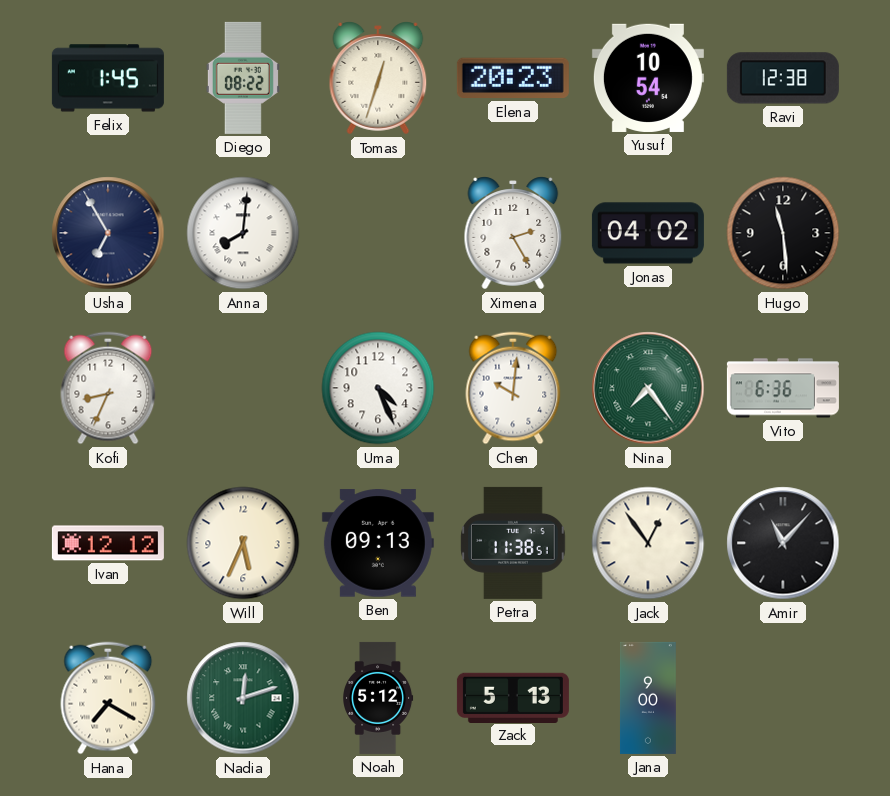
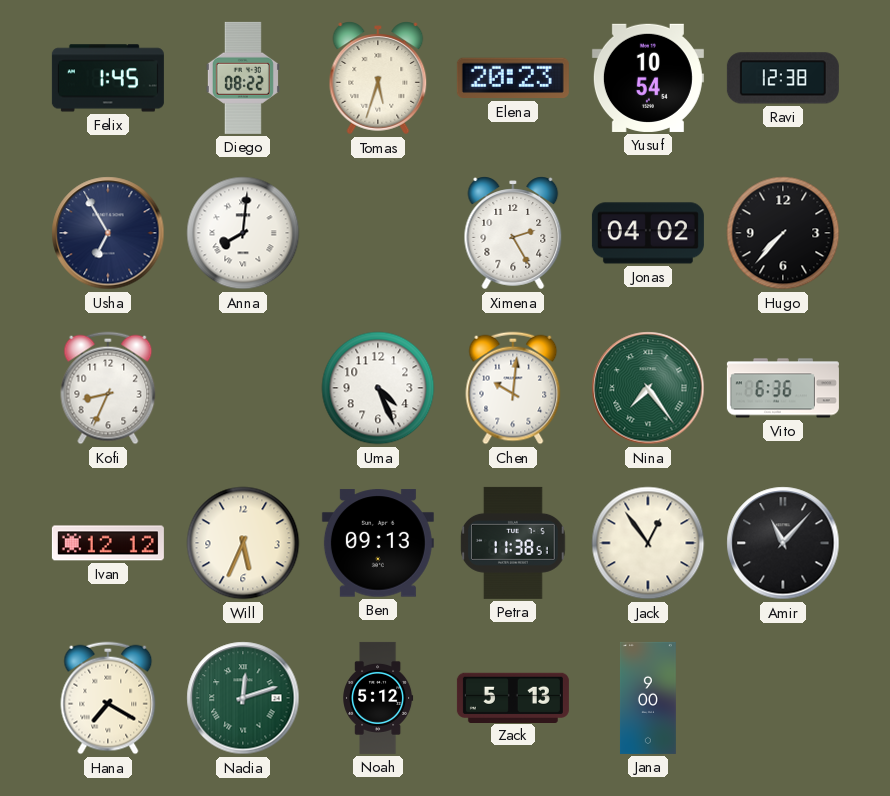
Tomas: 12:33 -> 5:33
Hugo: 11:29 -> 7:37
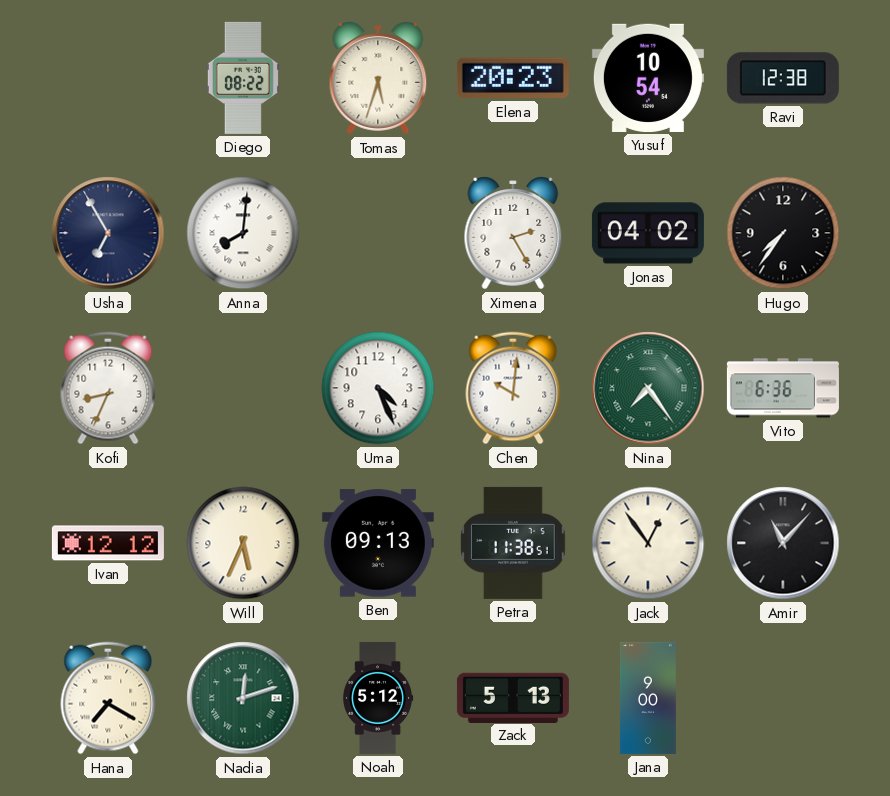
Felix: 1:45 -> none
Hugo: 7:37 -> 7:36
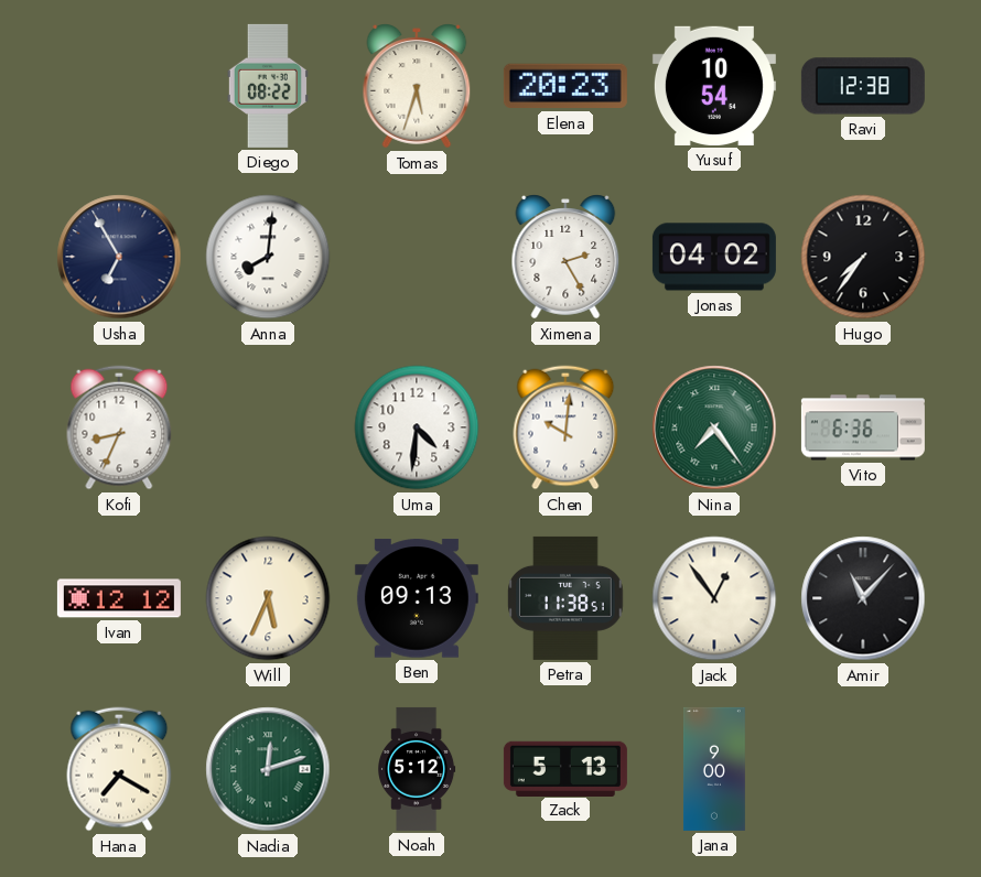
Uma: 4:26 -> 4:31
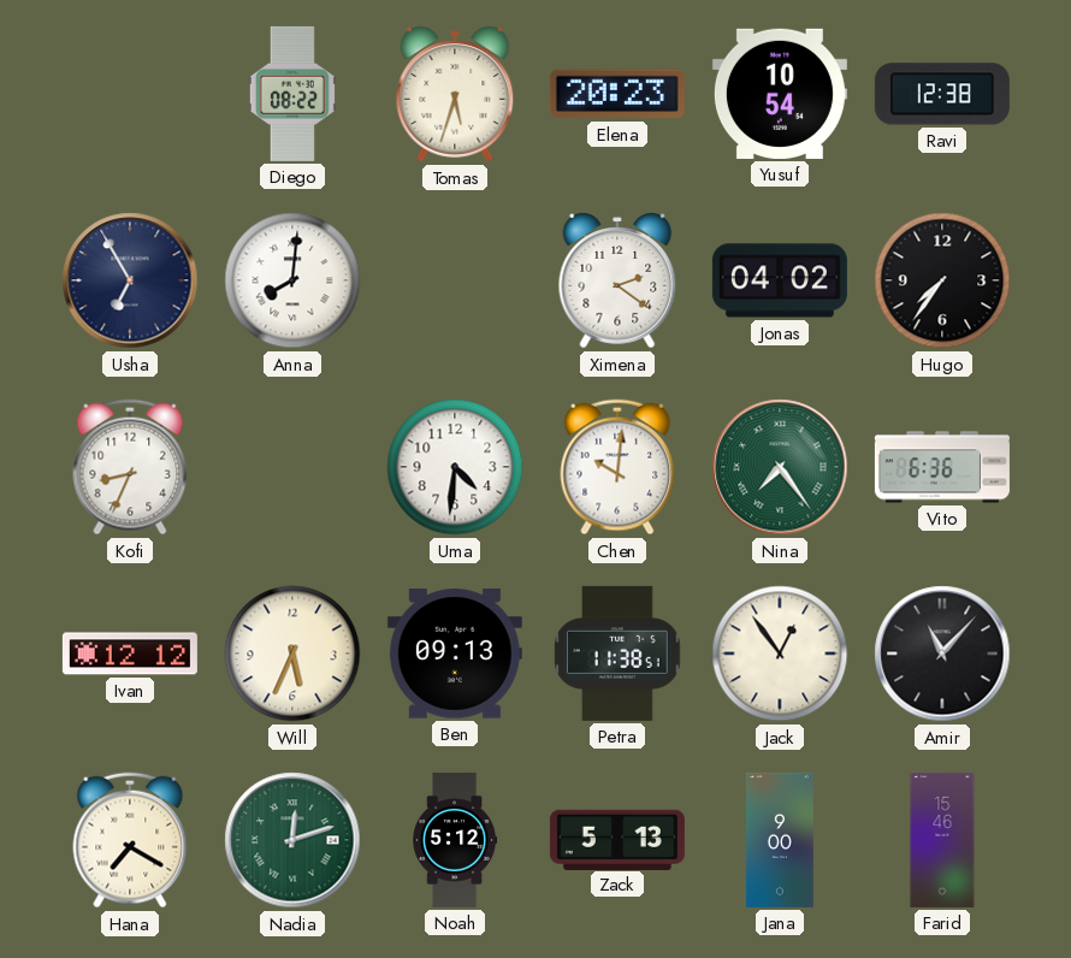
Ximena: 2:25 -> 2:21
Farid: none -> 15:46
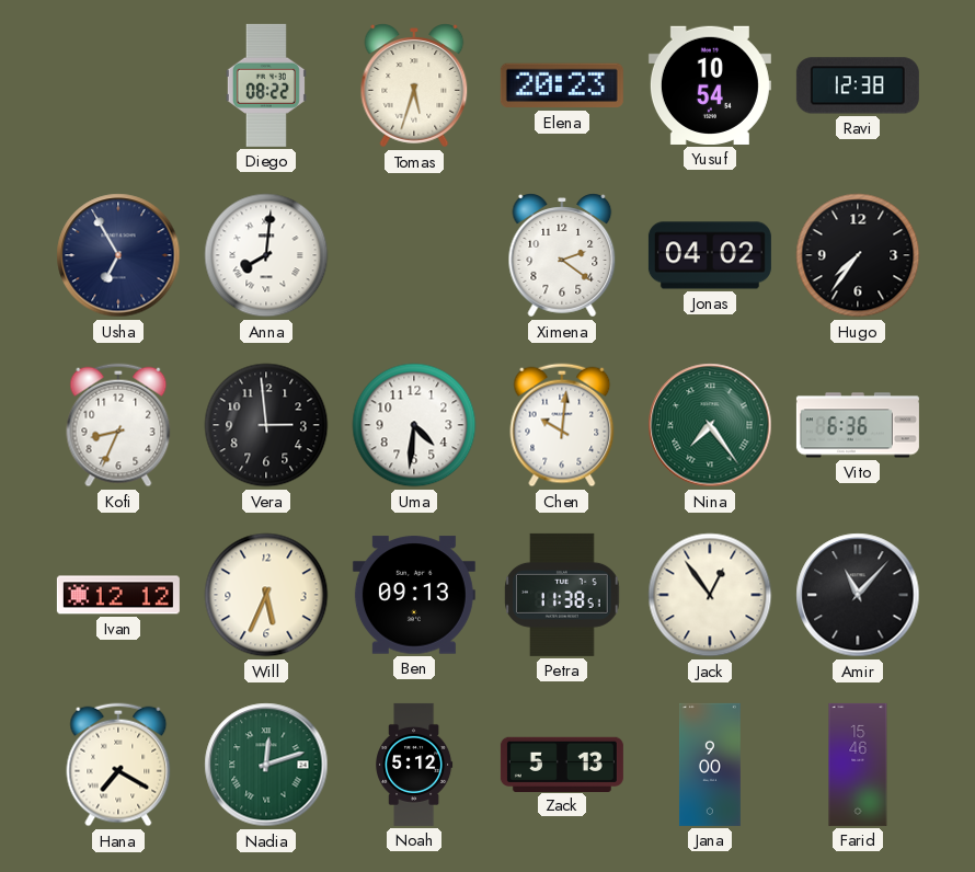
Vera: none -> 2:59
